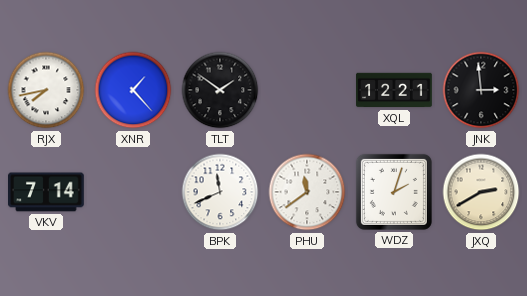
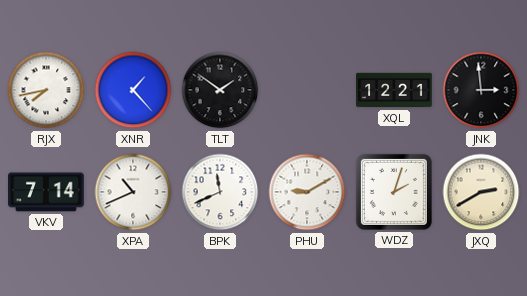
XPA: none -> 10:41
PHU: 11:39 -> 9:10
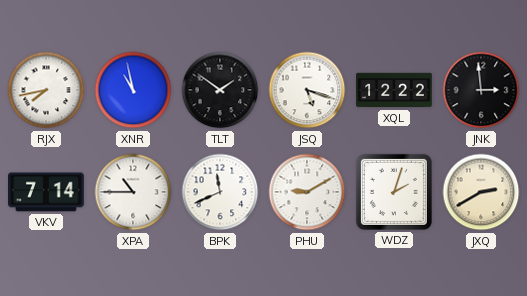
XNR: 1:23 -> 10:58
JSQ: none -> 5:18
XQL: 12:21 -> 12:22
XPA: 10:41 -> 10:45
